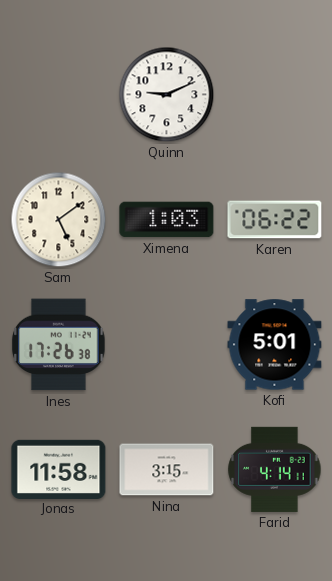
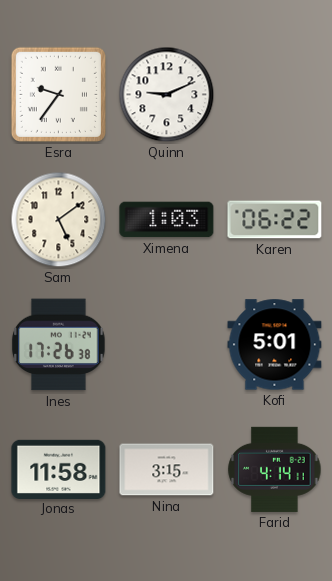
Esra: none -> 9:36
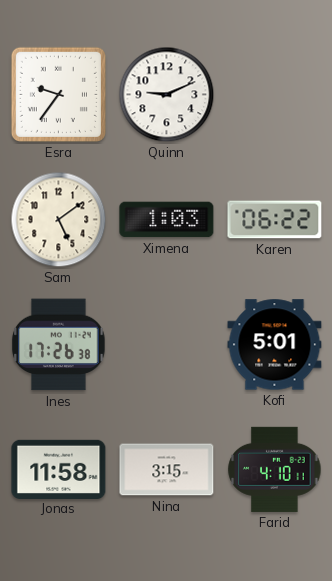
Farid: 4:14 -> 4:10
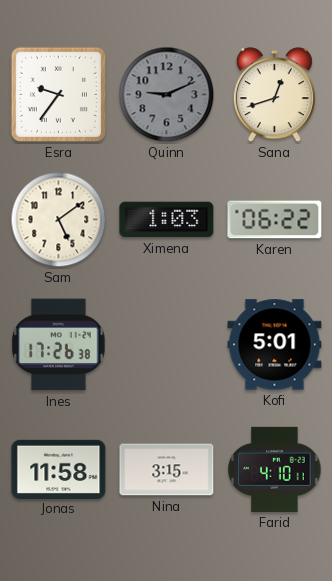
Quinn dial: white -> grey
Sana: none -> 12:42
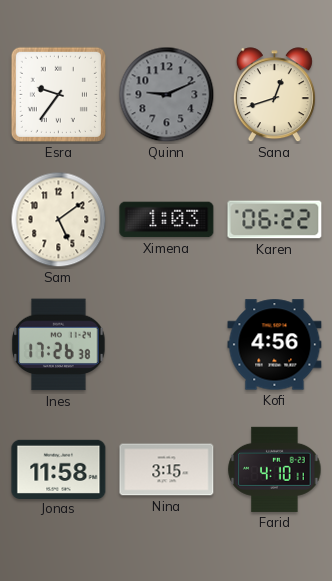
Kofi: 5:01 -> 4:56
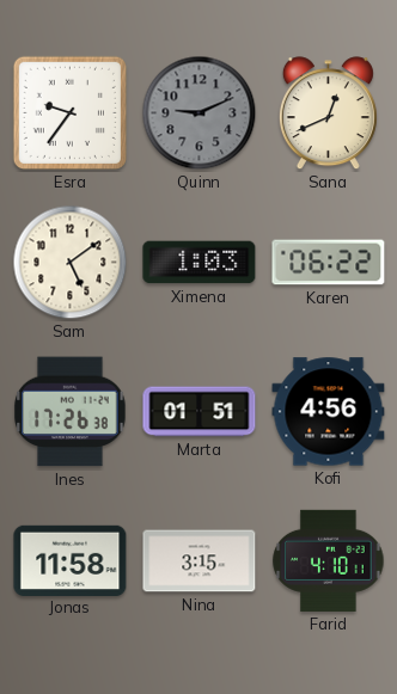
Sana: 12:42 -> 12:41
Marta: none -> 01:51
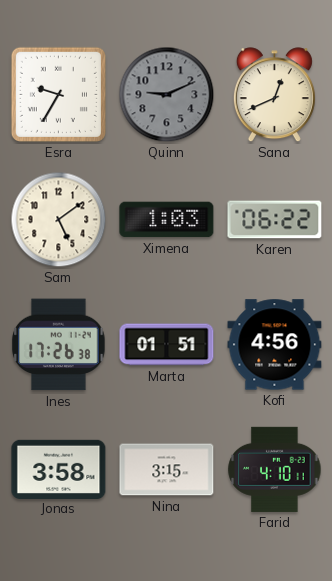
Esra: 9:36 -> 9:35
Jonas: 11:58 -> 3:58
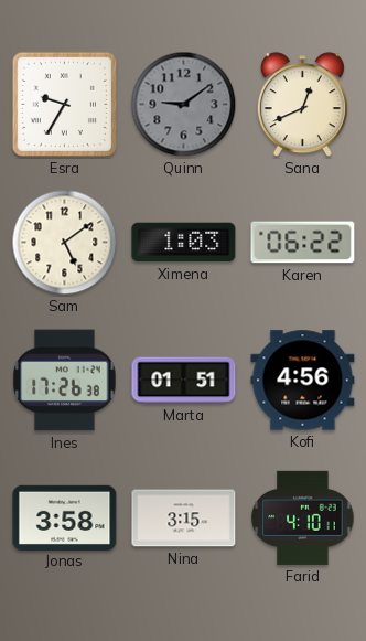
Quinn: 9:11 -> 9:09
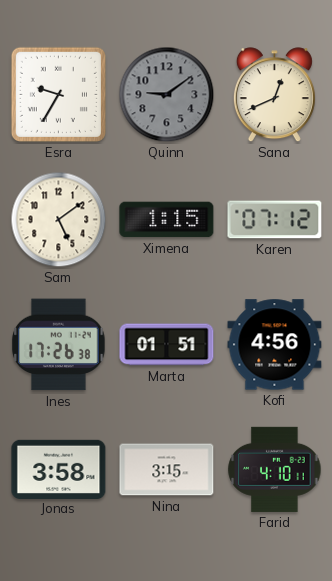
Ximena: 1:03 -> 1:15
Karen: 06:22 -> 07:12
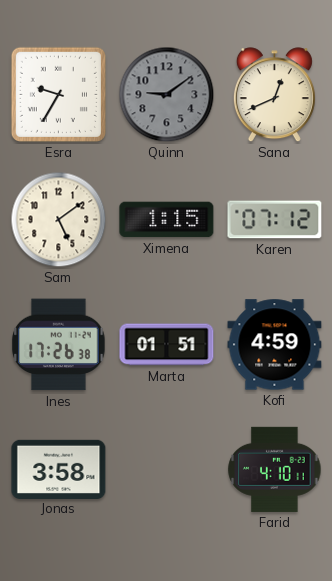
Kofi: 4:56 -> 4:59
Nina: 3:15 -> none
